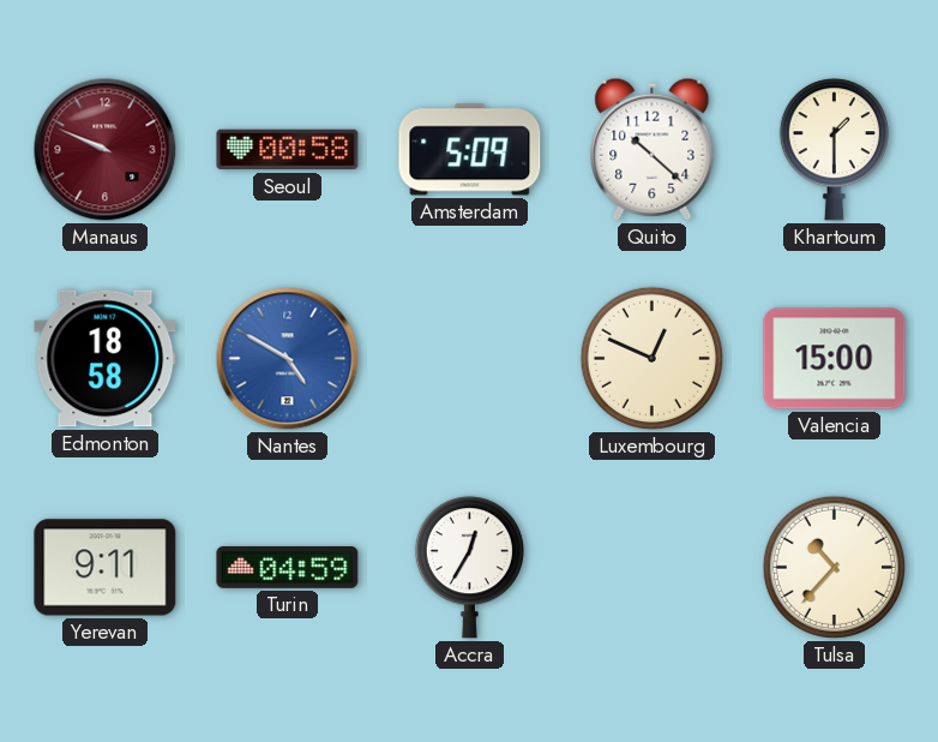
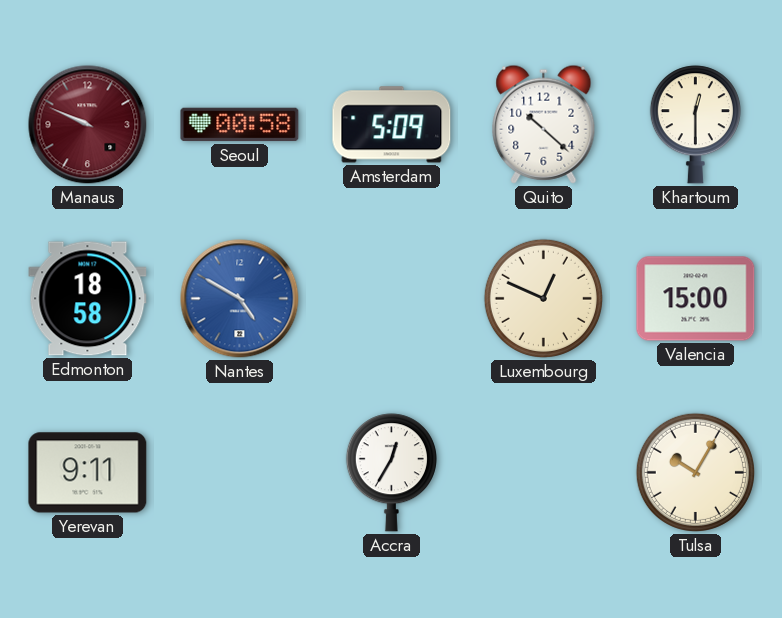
Khartoum: 1:30 -> 12:30
Turin: 04:59 -> none
Tulsa: 10:37 -> 10:05
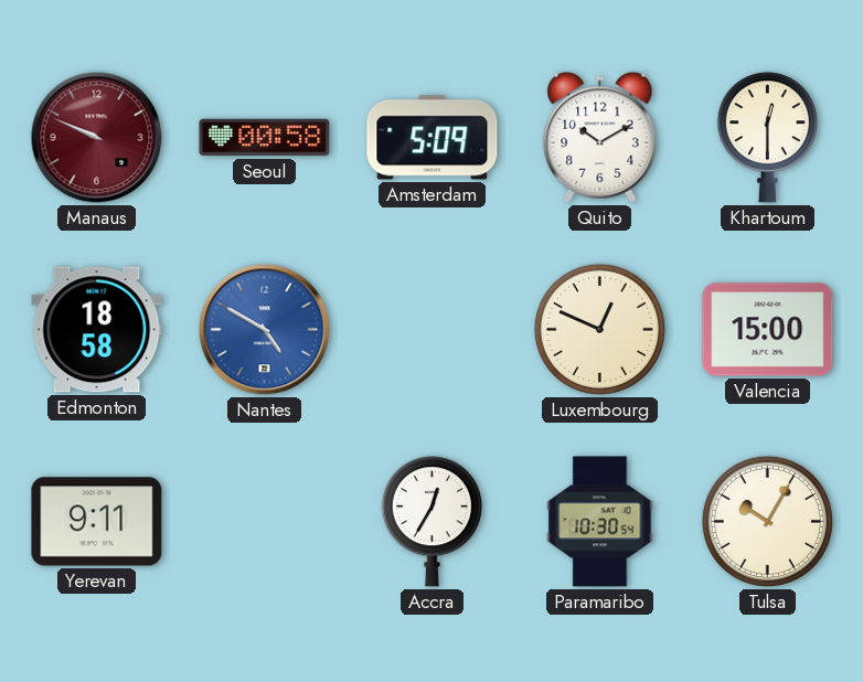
Quito: 10:22 -> 10:10
Paramaribo: none -> 10:30
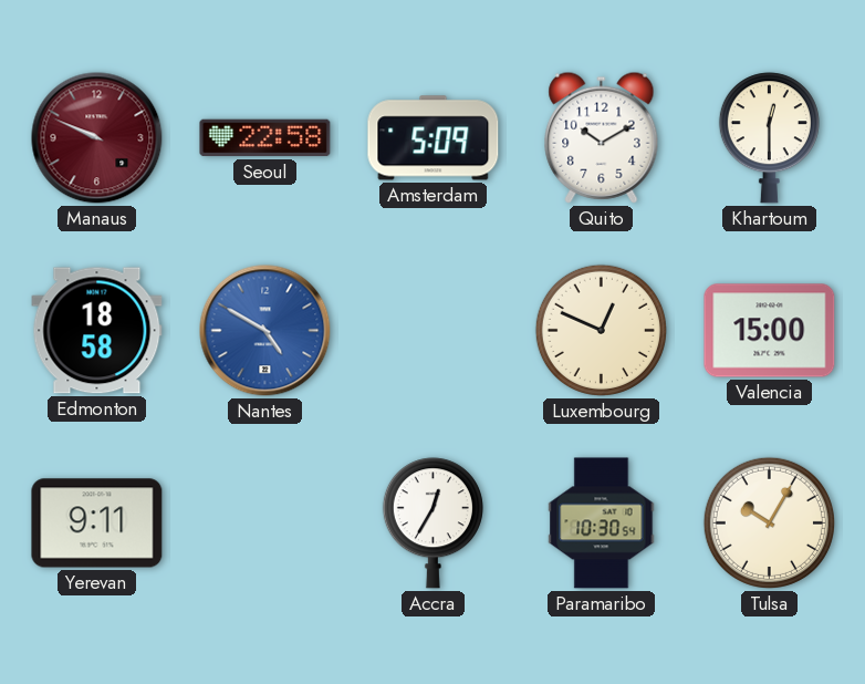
Seoul: 00:58 -> 22:58
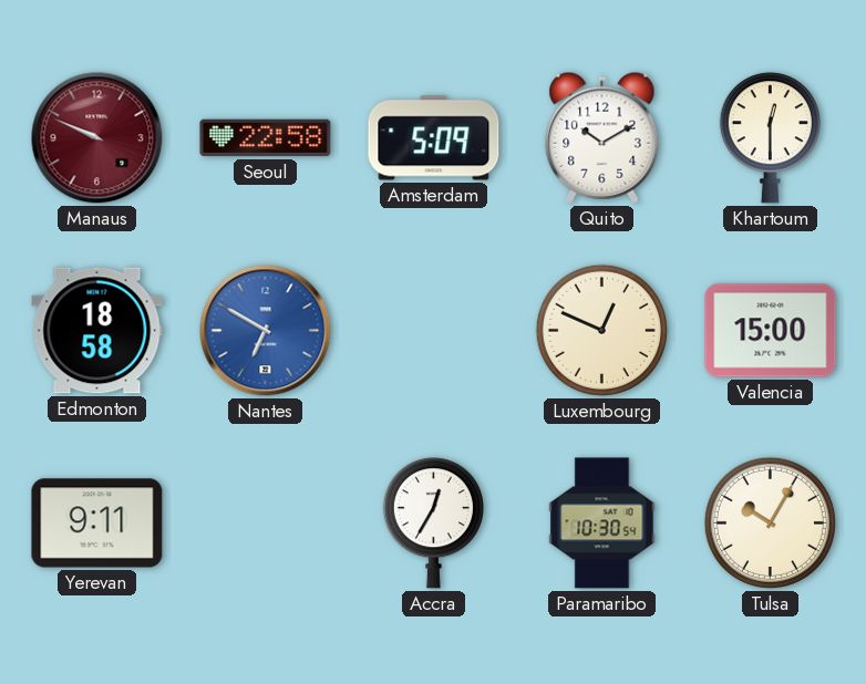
Nantes: 4:50 -> 6:50
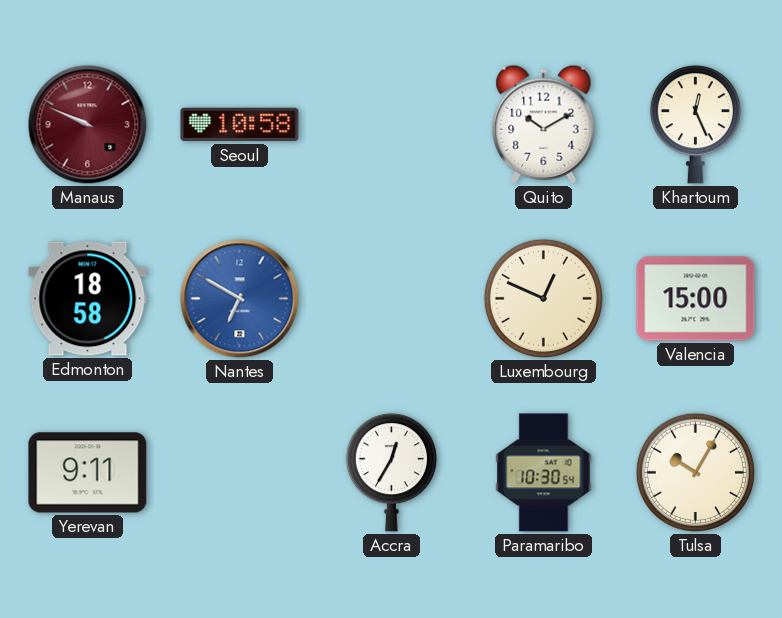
Seoul: 22:58 -> 10:58
Amsterdam: 5:09 -> none
Khartoum: 12:30 -> 12:26
